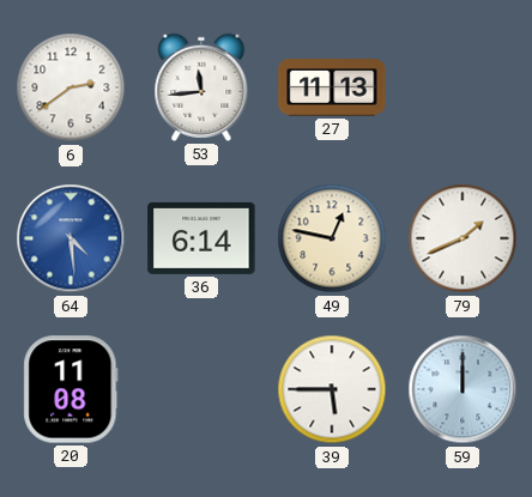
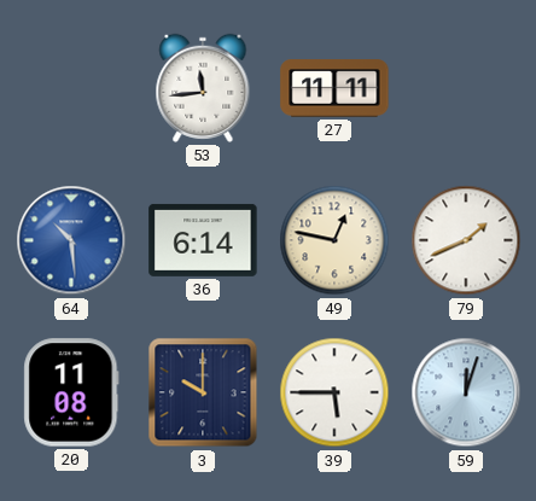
6: 2:39 -> none
27: 11:13 -> 11:11
64: 4:29 -> 10:29
3: none -> 10:00
59: 12:00 -> 12:03
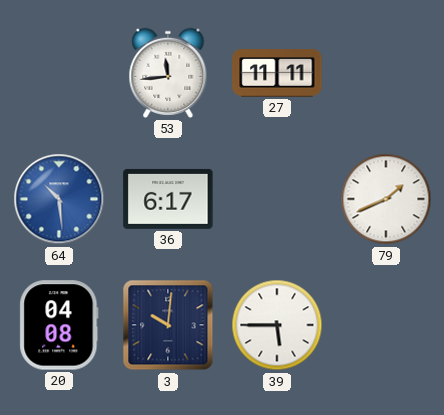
36: 6:14 -> 6:17
49: 12:47 -> none
20: 11:08 -> 04:08
3: 10:00 -> 10:01
59: 12:03 -> none
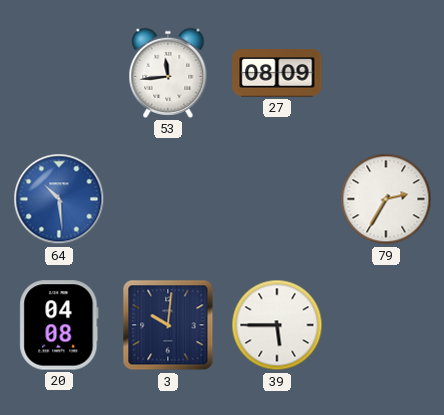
27: 11:11 -> 08:09
36: 6:17 -> none
79: 1:41 -> 2:35
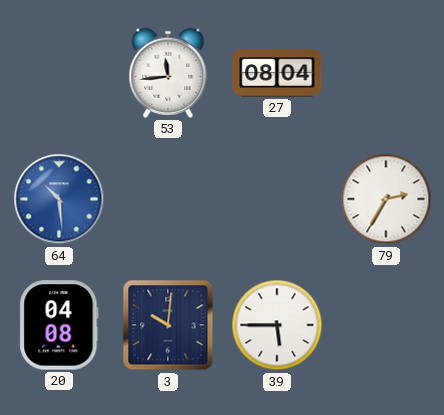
27: 08:09 -> 08:04
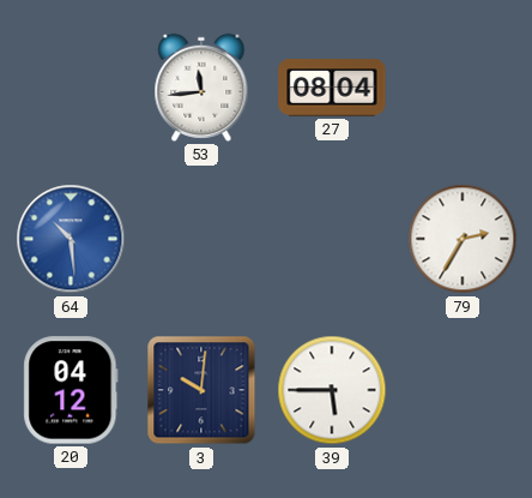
20: 04:08 -> 04:12
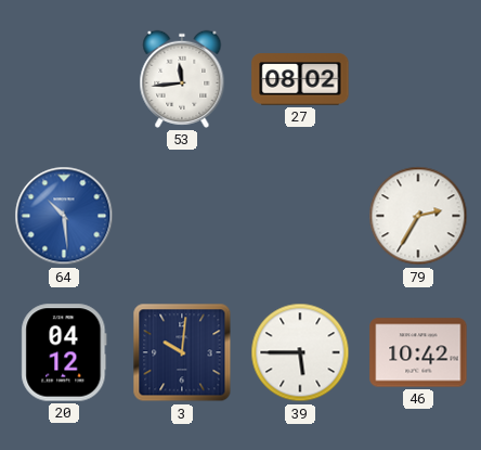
27: 08:04 -> 08:02
46: none -> 10:42
